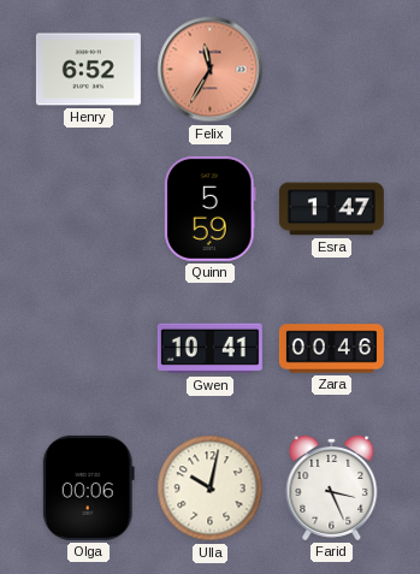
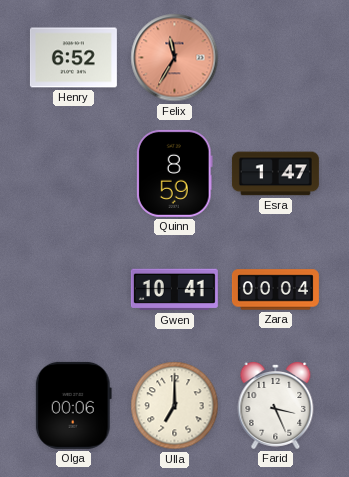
Quinn: 5:59 -> 8:59
Zara: 00:46 -> 00:04
Ulla: 10:02 -> 7:00
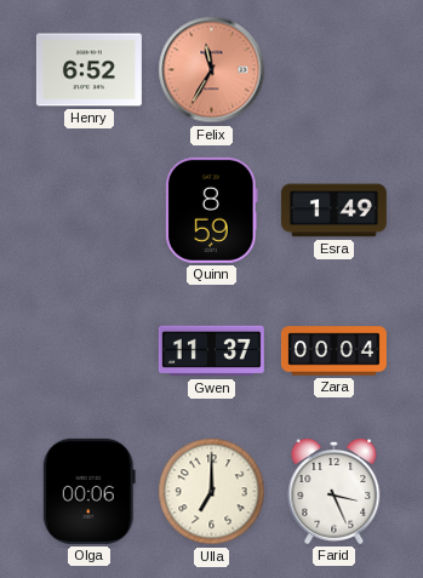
Esra: 1:47 -> 1:49
Gwen: 10:41 -> 11:37
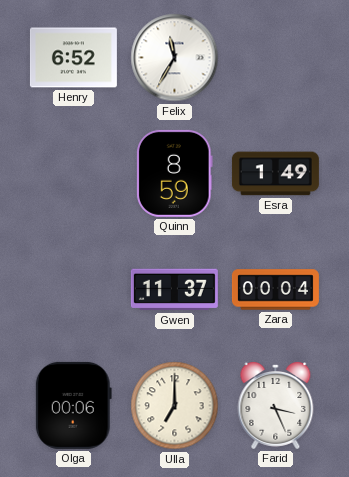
Felix dial: salmon -> white
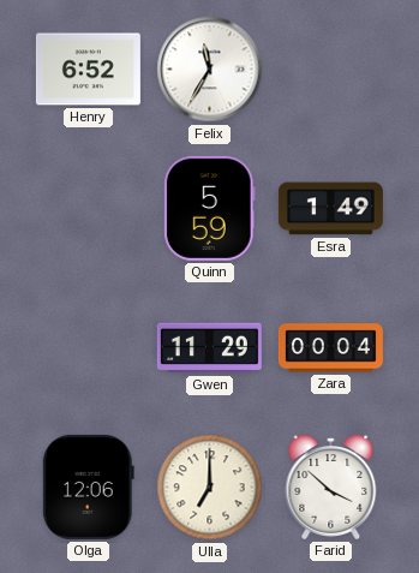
Quinn: 8:59 -> 5:59
Gwen: 11:37 -> 11:29
Olga: 00:06 -> 12:06
Farid: 3:26 -> 3:52
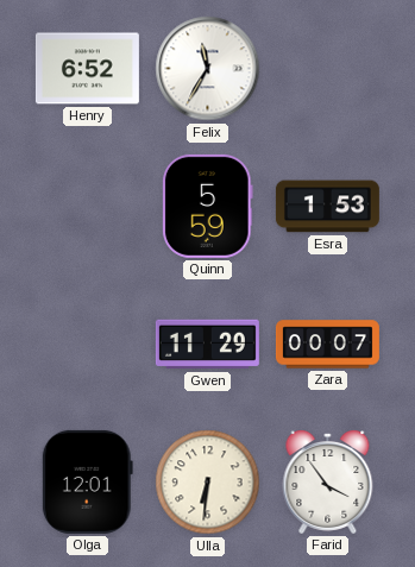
Esra: 1:49 -> 1:53
Zara: 00:04 -> 00:07
Olga: 12:06 -> 12:01
Ulla: 7:00 -> 6:31
Farid: 3:52 -> 3:54
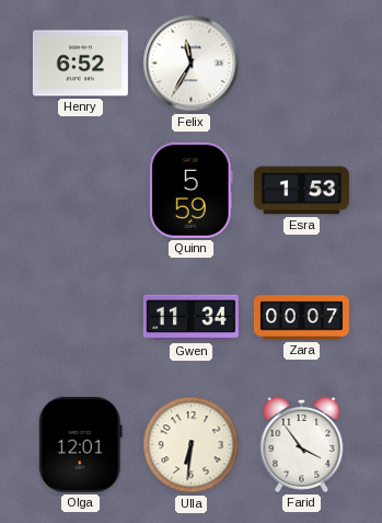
Gwen: 11:29 -> 11:34
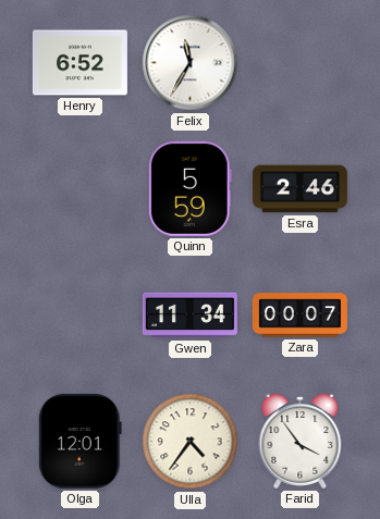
Esra: 1:53 -> 2:46
Ulla: 6:31 -> 4:36
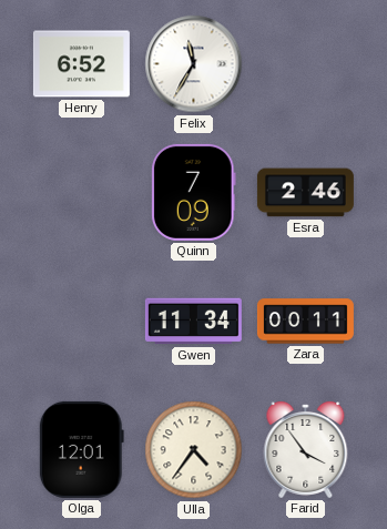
Quinn: 5:59 -> 7:09
Zara: 00:07 -> 00:11
